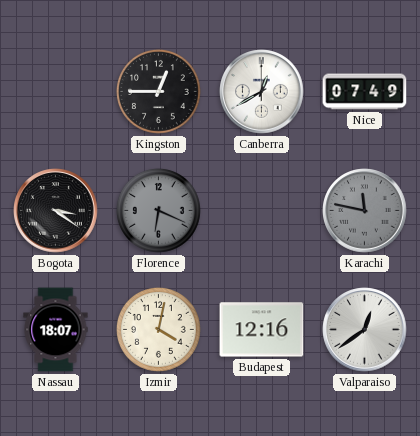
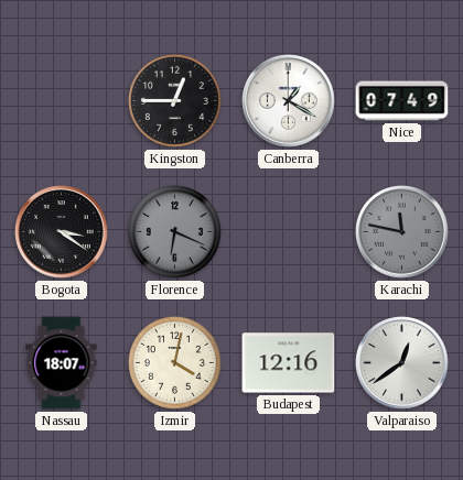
Canberra: 12:40 -> 1:20
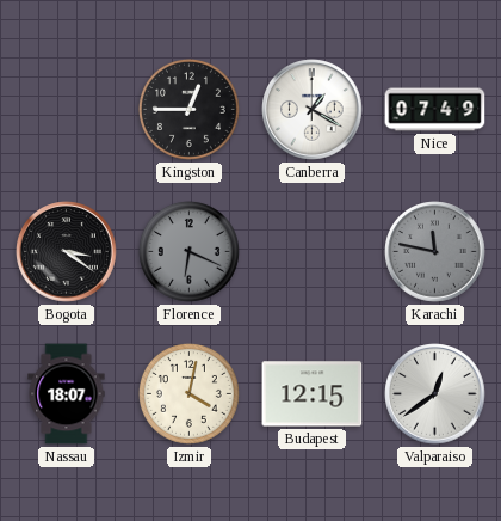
Budapest: 12:16 -> 12:15
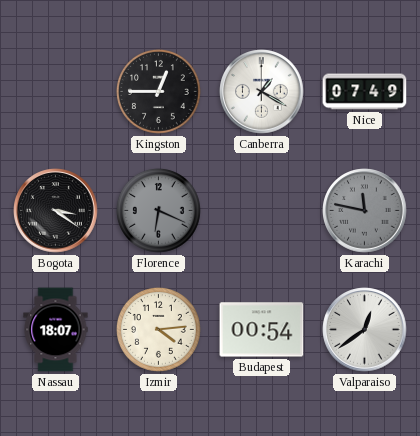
Izmir: 4:02 -> 4:14
Budapest: 12:15 -> 00:54
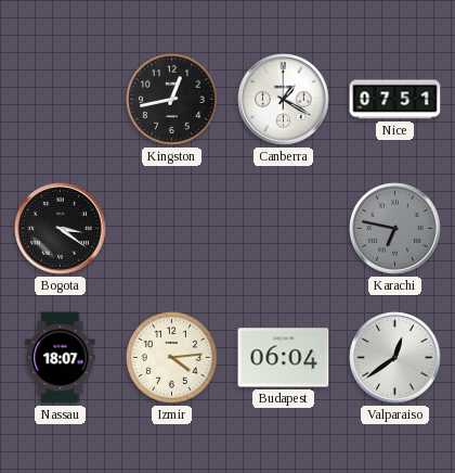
Kingston: 12:45 -> 12:43
Nice: 07:49 -> 07:51
Florence: 6:19 -> none
Karachi: 11:47 -> 6:47
Budapest: 00:54 -> 06:04
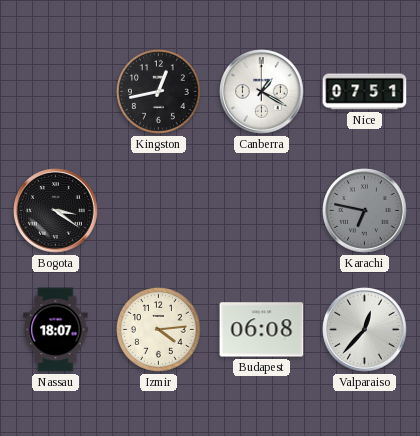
Budapest: 06:04 -> 06:08
Valparaiso: 12:39 -> 12:37
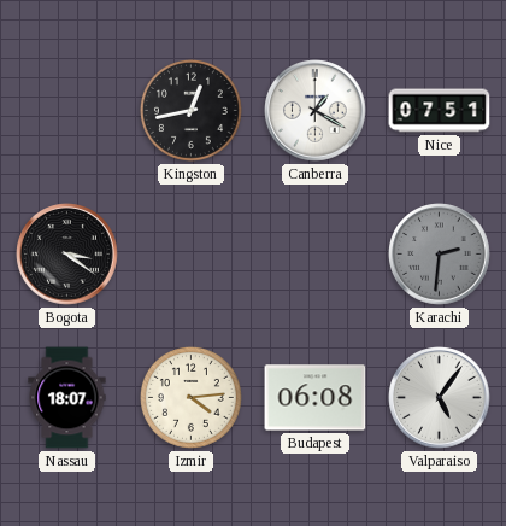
Karachi: 6:47 -> 2:31
Valparaiso: 12:37 -> 5:06
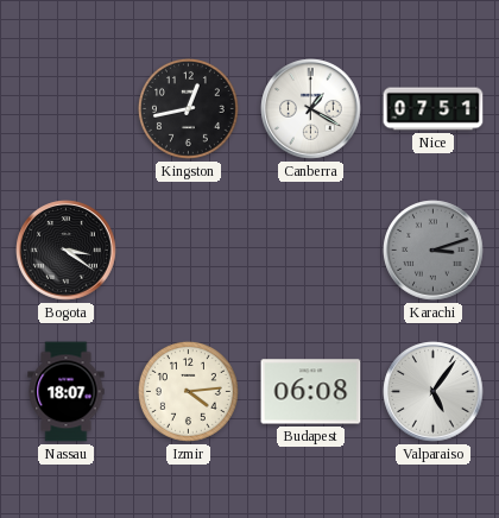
Karachi: 2:31 -> 3:12
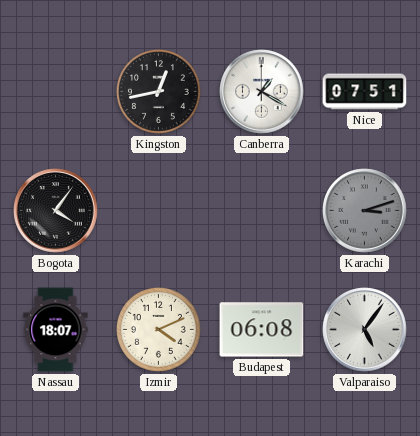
Bogota: 3:21 -> 4:06
Izmir: 4:14 -> 4:11
